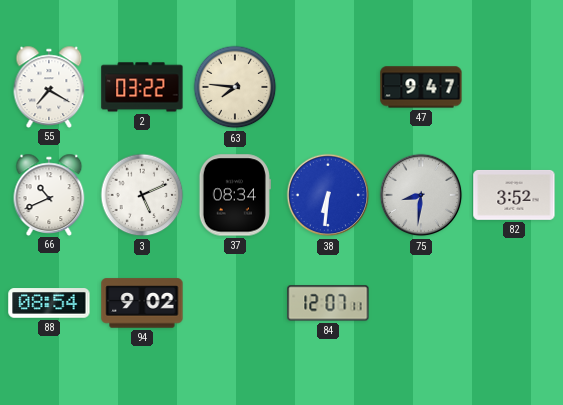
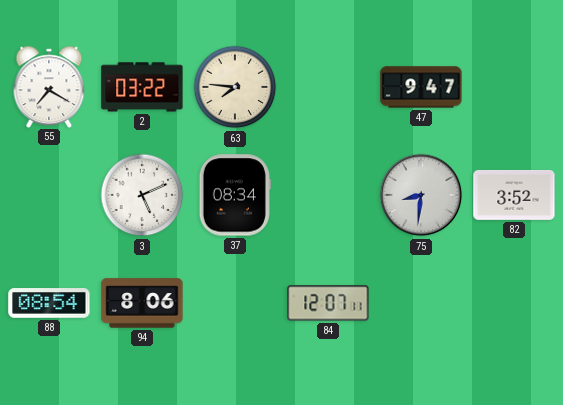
66: 10:41 -> none
38: 6:31 -> none
94: 9:02 -> 8:06
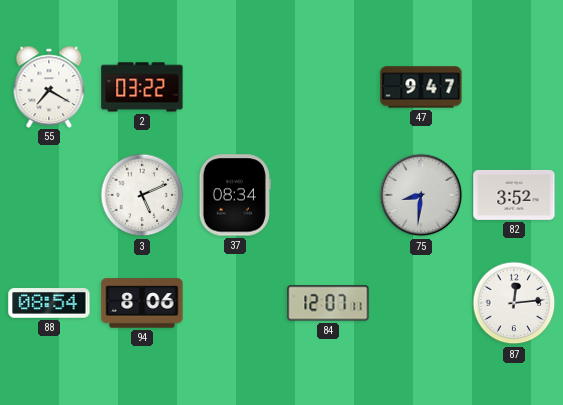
63: 7:46 -> none
87: none -> 12:14
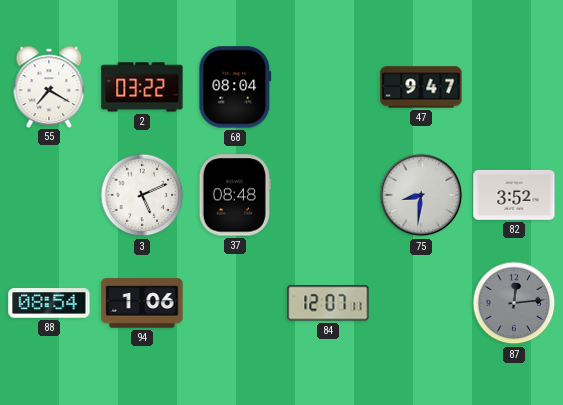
68: none -> 08:04
37: 08:34 -> 08:48
94: 8:06 -> 1:06
87 dial: white -> grey
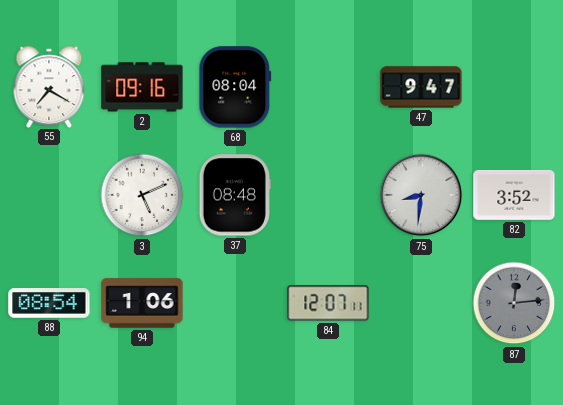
2: 03:22 -> 09:16
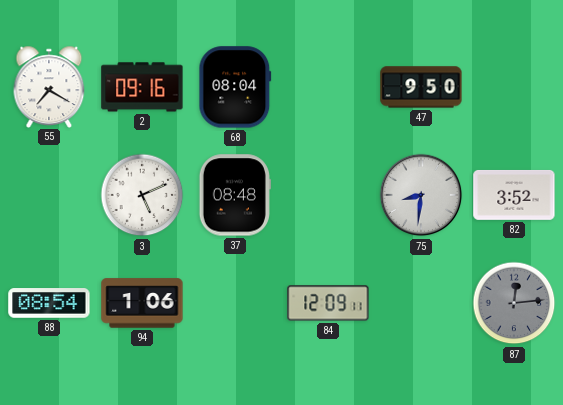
47: 9:47 -> 9:50
84: 12:07 -> 12:09
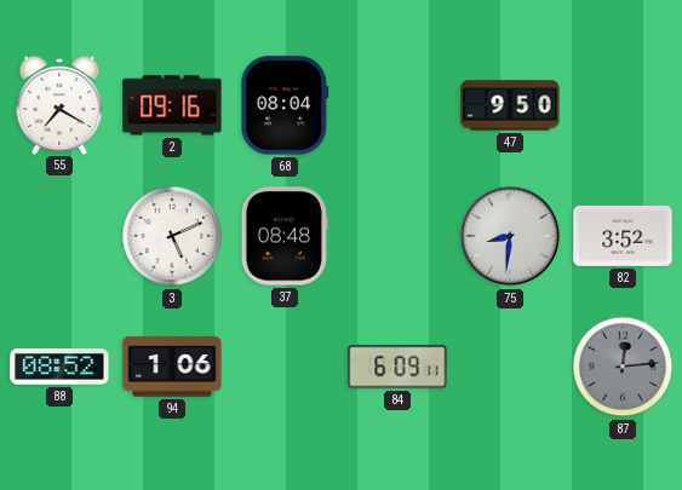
88: 08:54 -> 08:52
84: 12:09 -> 6:09
